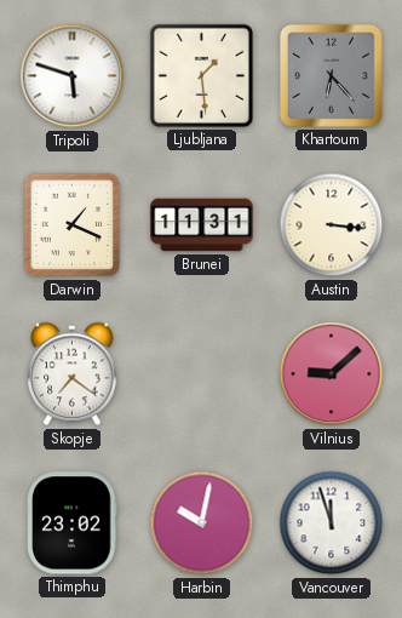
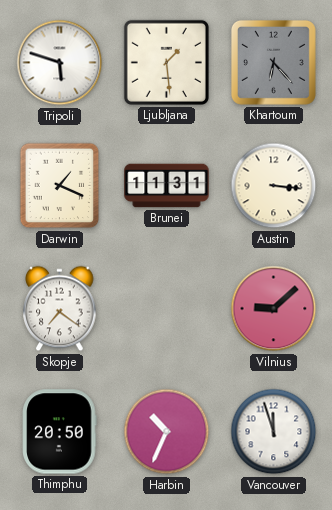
Thimphu: 23:02 -> 20:50
Harbin: 10:02 -> 10:34
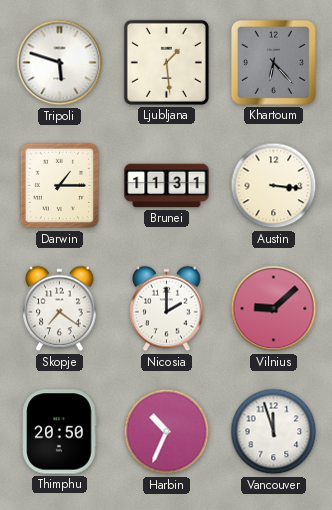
Darwin: 1:19 -> 1:15
Nicosia: none -> 2:00
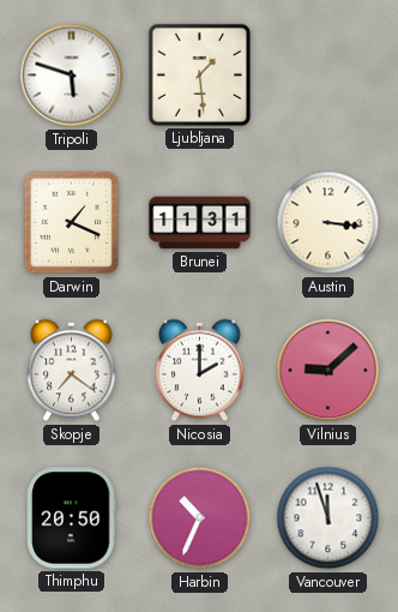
Khartoum: 6:23 -> none
Darwin: 1:15 -> 1:19
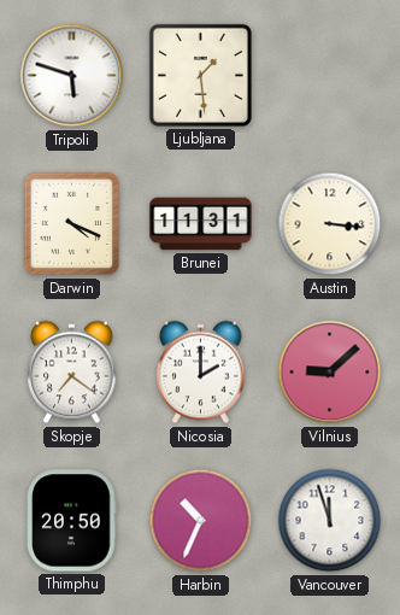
Darwin: 1:19 -> 4:19
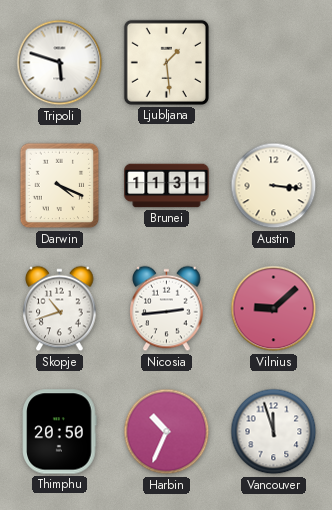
Skopje: 7:21 -> 10:42
Nicosia: 2:00 -> 2:44
